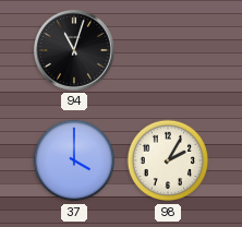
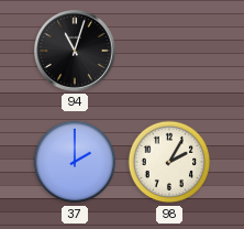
37: 4:00 -> 2:00
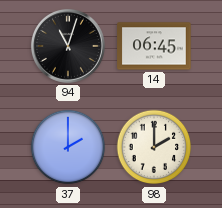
14: none -> 06:45
98: 2:05 -> 2:00
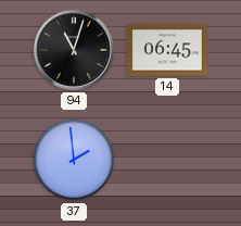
37: 2:00 -> 1:59
98: 2:00 -> none
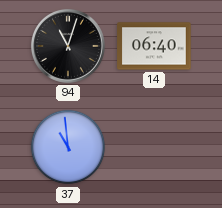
14: 06:45 -> 06:40
37: 1:59 -> 10:59
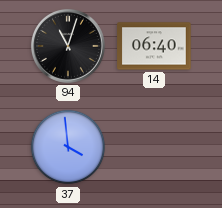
37: 10:59 -> 3:59
